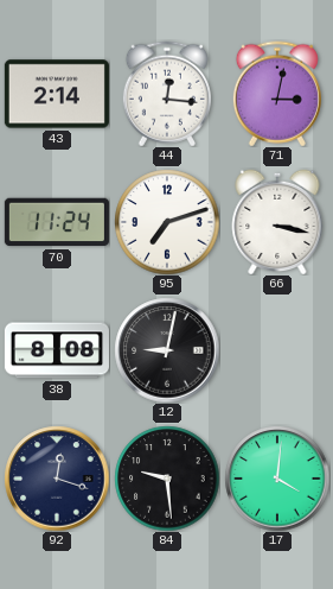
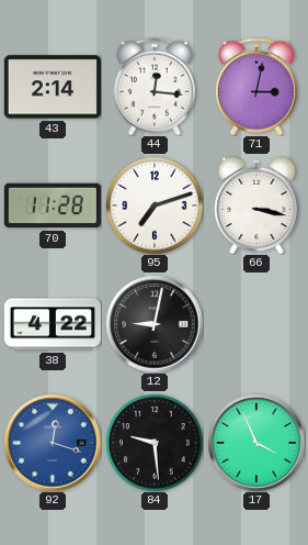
70: 11:24 -> 11:28
38: 8:08 -> 4:22
92 dial: navy -> blue
17: 4:01 -> 3:56
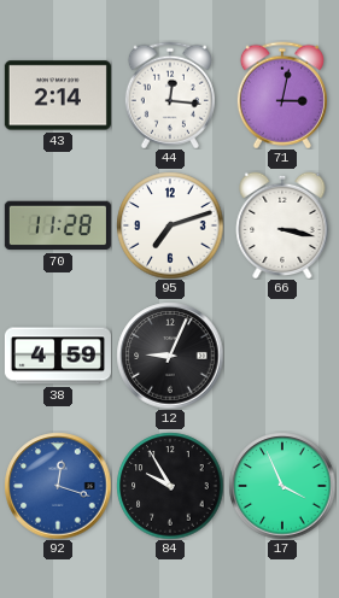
38: 4:22 -> 4:59
12: 9:02 -> 9:04
84: 9:29 -> 9:55
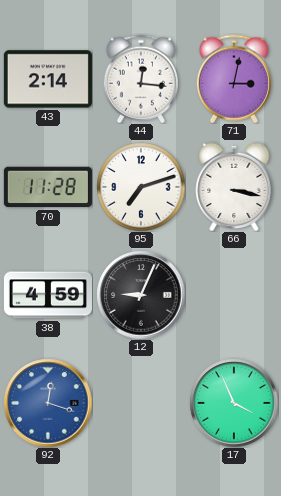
84: 9:55 -> none
